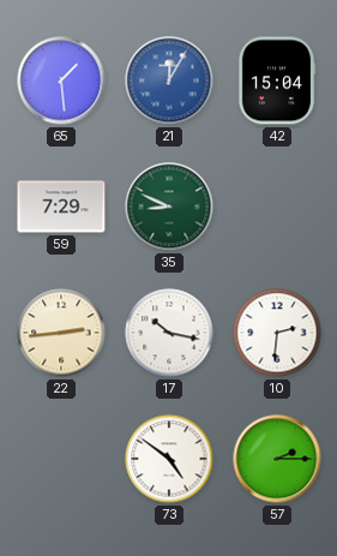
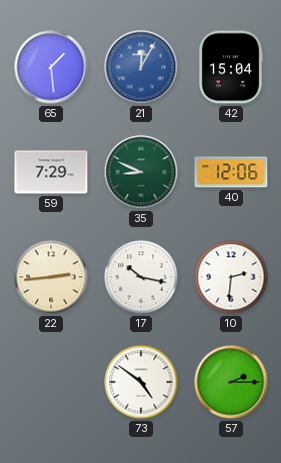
40: none -> 12:06
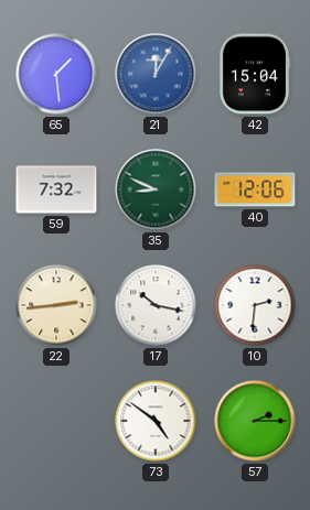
59: 7:29 -> 7:32
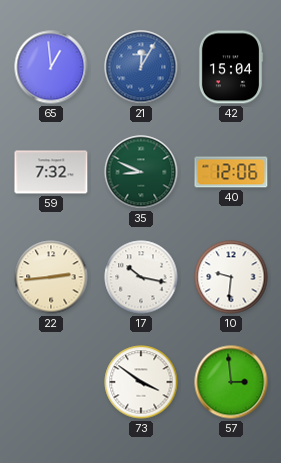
65: 1:29 -> 12:59
10: 2:31 -> 9:31
73: 4:51 -> 3:51
57: 2:15 -> 2:59
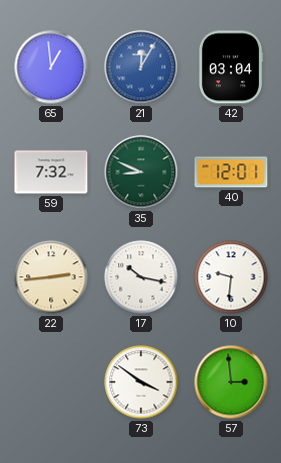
42: 15:04 -> 03:04
40: 12:06 -> 12:01
